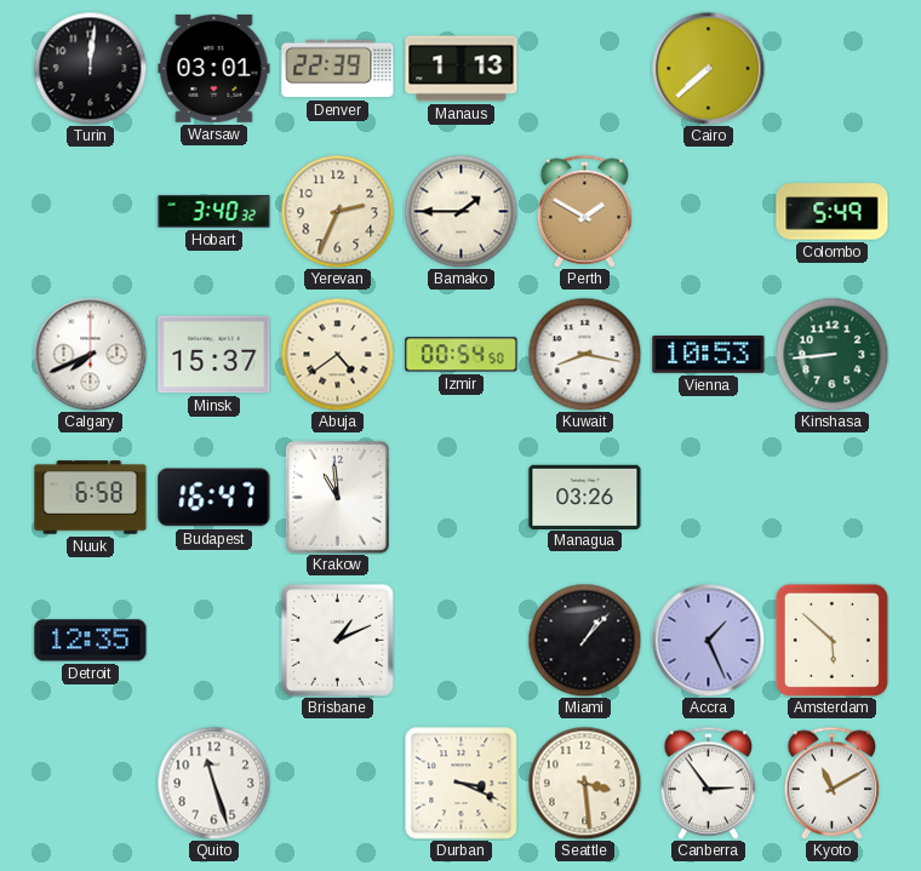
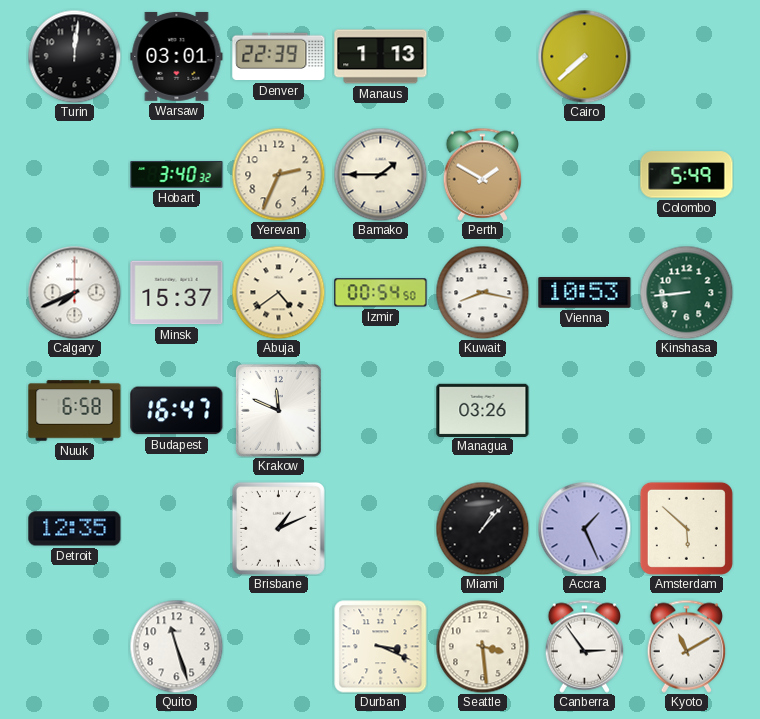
Krakow: 10:59 -> 11:49
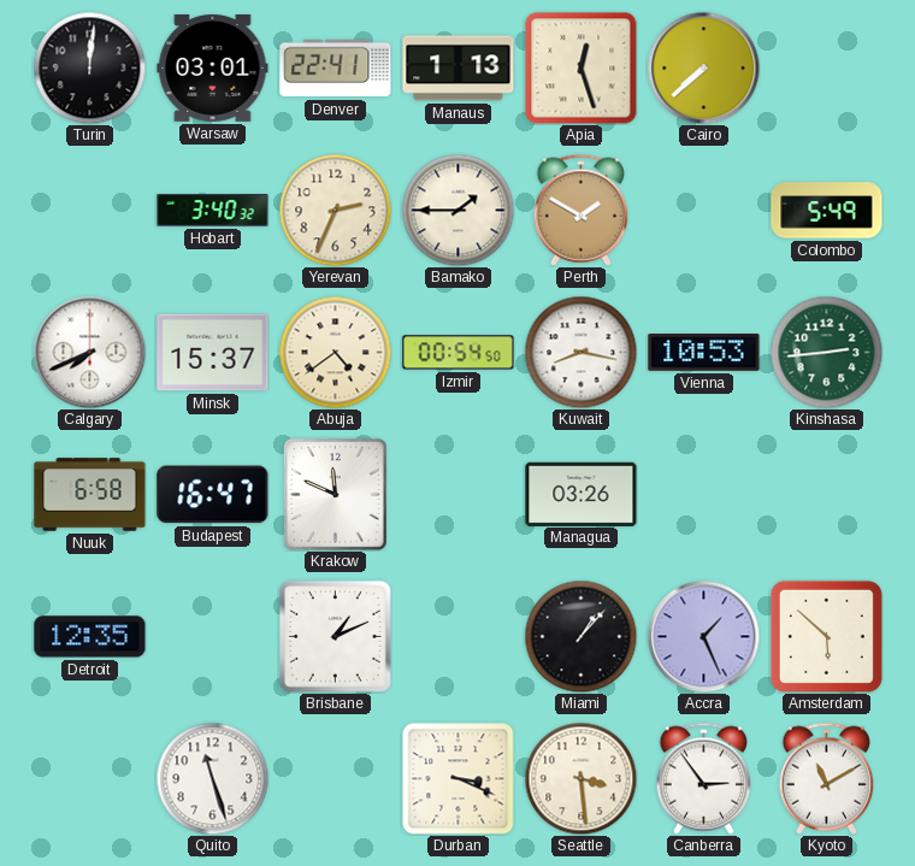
Denver: 22:39 -> 22:41
Apia: none -> 12:27
Kinshasa: 8:44 -> 2:44
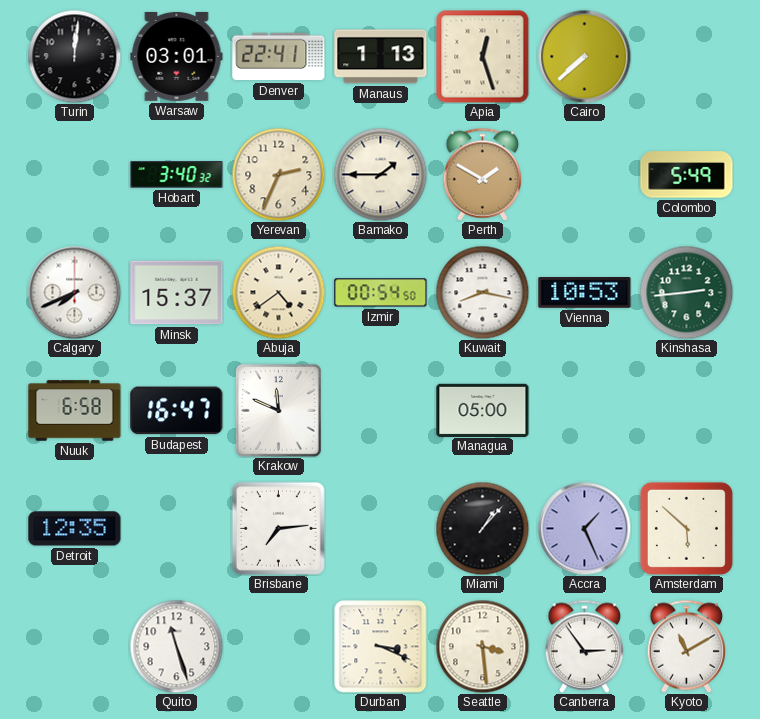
Managua: 03:26 -> 05:00
Brisbane: 1:11 -> 7:14
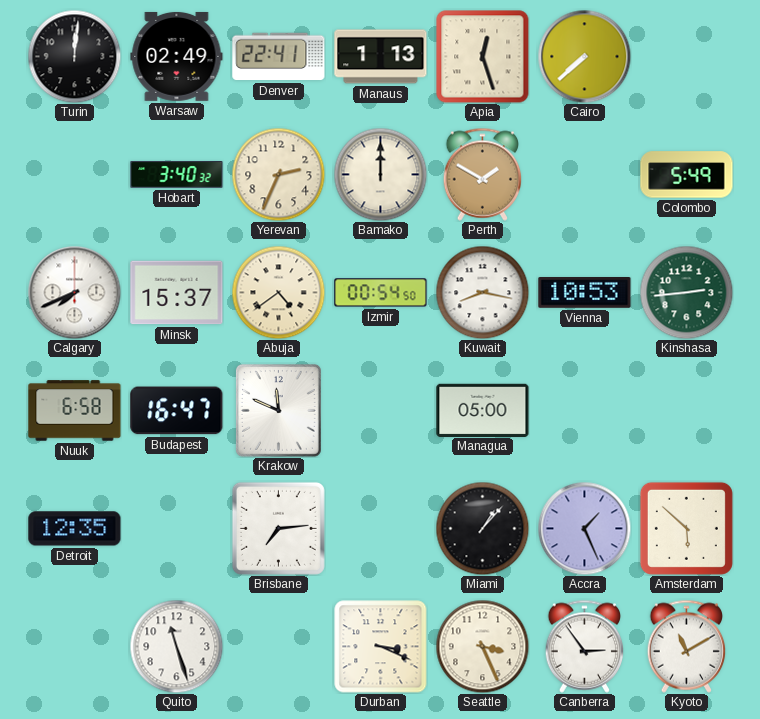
Warsaw: 03:01 -> 02:49
Bamako: 1:45 -> 12:00
Seattle: 3:29 -> 3:26
